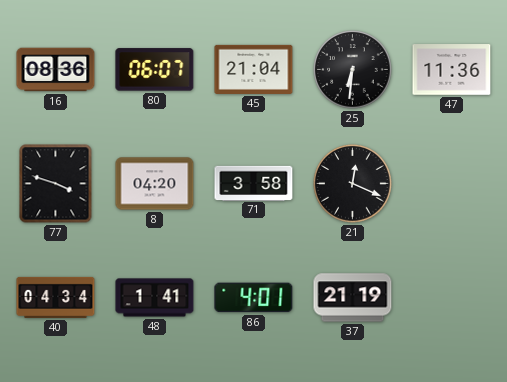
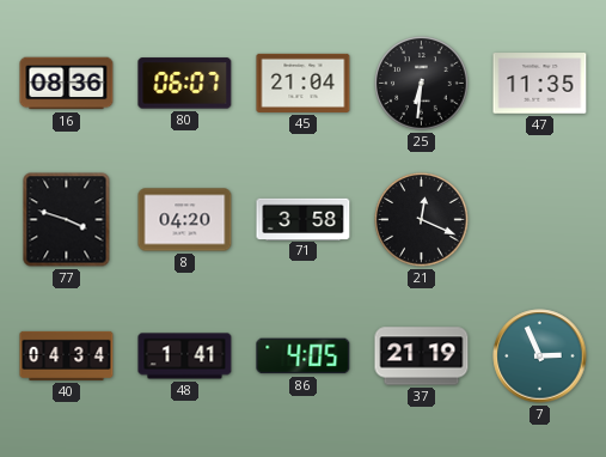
47: 11:36 -> 11:35
86: 4:01 -> 4:05
7: none -> 2:56
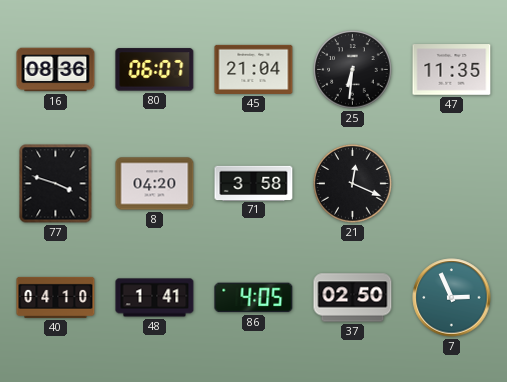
40: 04:34 -> 04:10
37: 21:19 -> 02:50
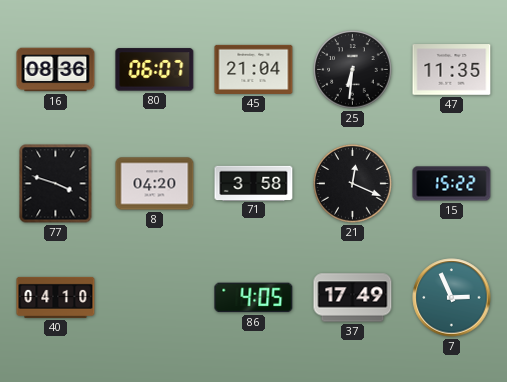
15: none -> 15:22
48: 1:41 -> none
37: 02:50 -> 17:49
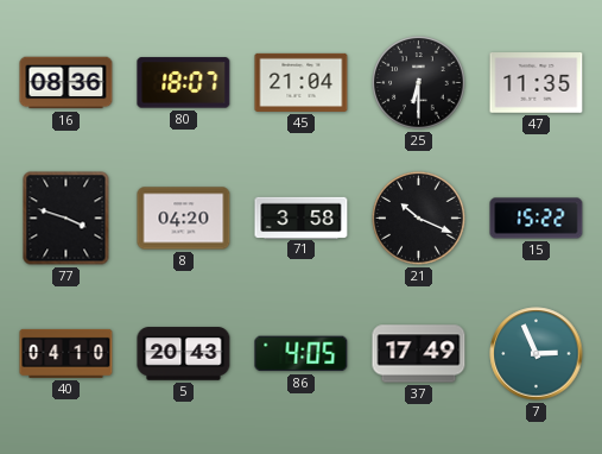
80: 06:07 -> 18:07
25: 6:31 -> 6:30
21: 12:19 -> 10:19
5: none -> 20:43
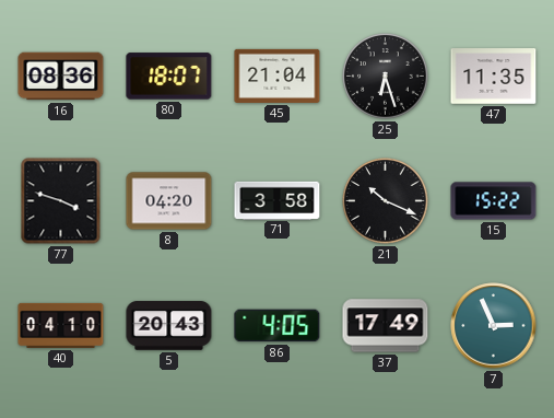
25: 6:30 -> 6:27
